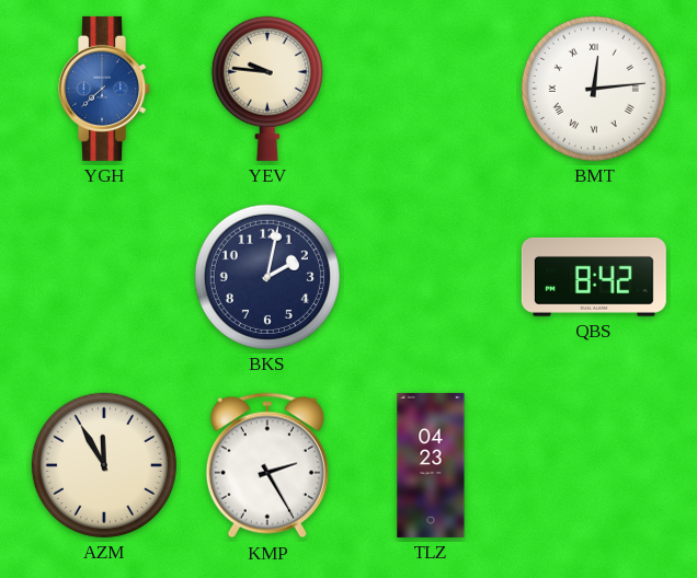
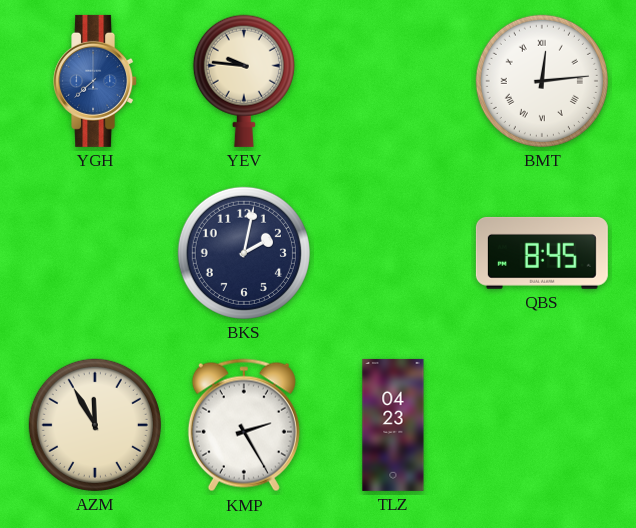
QBS: 8:42 -> 8:45
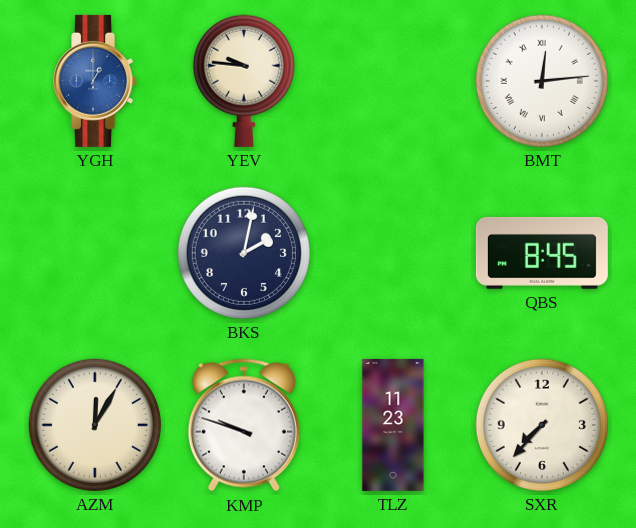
YGH: 7:38 -> 1:00
AZM: 11:55 -> 12:05
KMP: 2:25 -> 9:48
TLZ: 04:23 -> 11:23
SXR: none -> 7:37
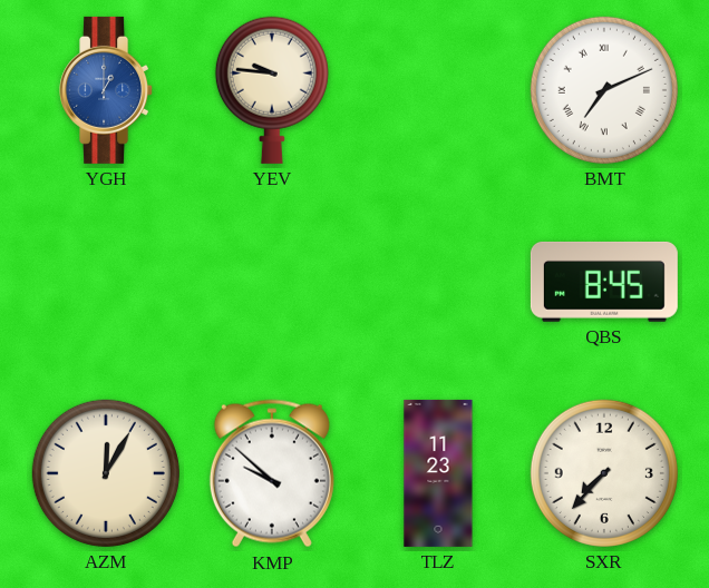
BMT: 12:14 -> 7:11
BKS: 2:02 -> none
KMP: 9:48 -> 9:52
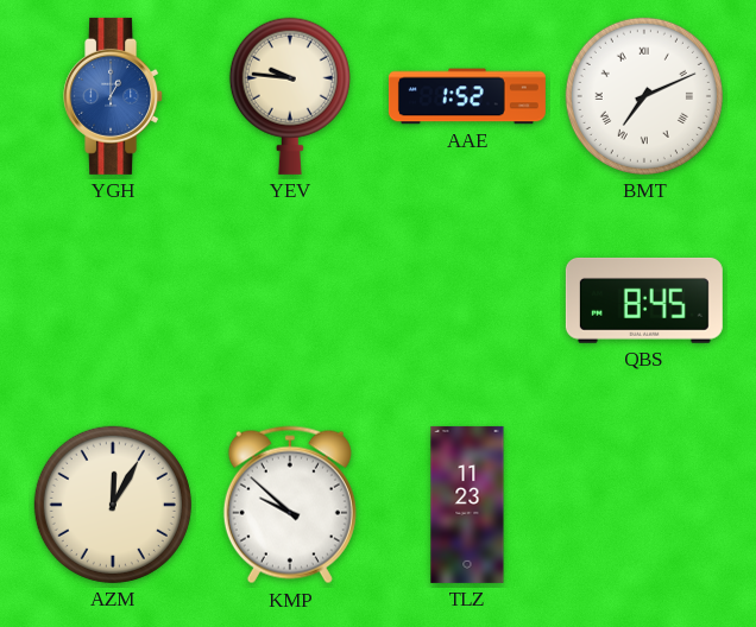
AAE: none -> 1:52
SXR: 7:37 -> none
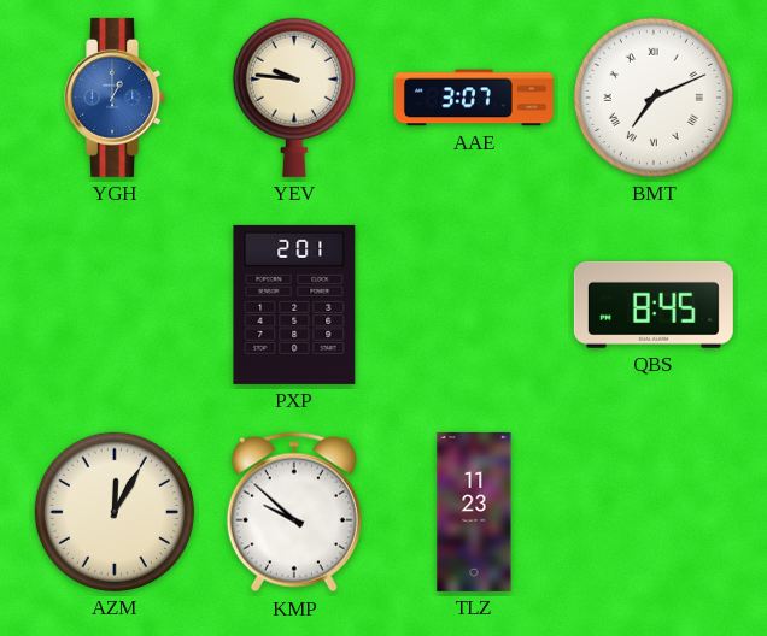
AAE: 1:52 -> 3:07
PXP: none -> 2:01
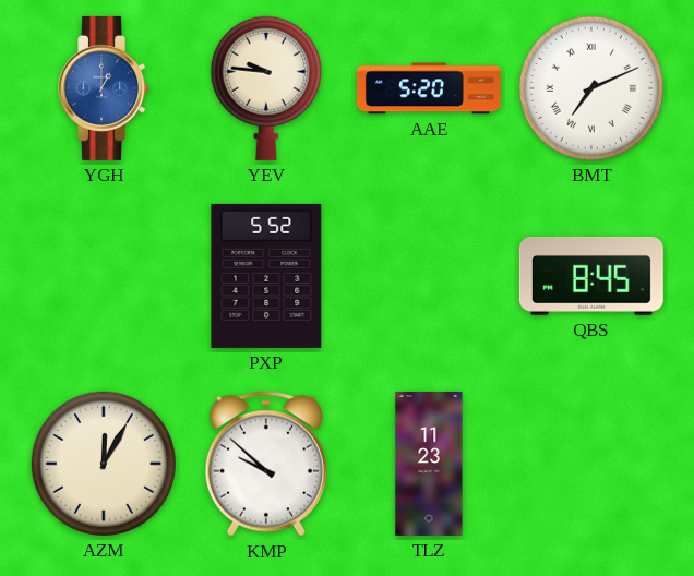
AAE: 3:07 -> 5:20
PXP: 2:01 -> 5:52
